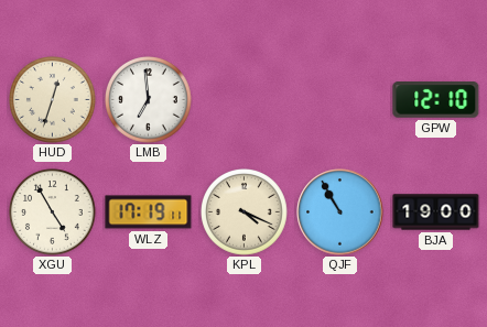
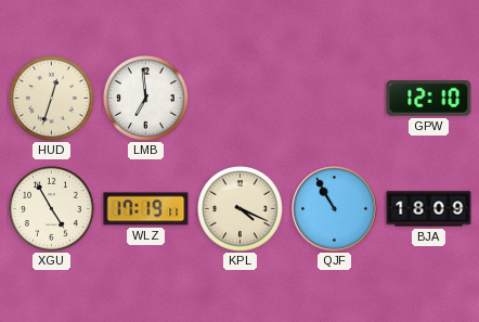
BJA: 19:00 -> 18:09
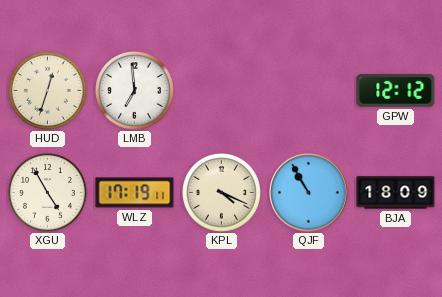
GPW: 12:10 -> 12:12
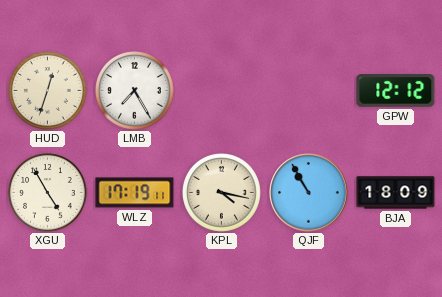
LMB: 6:59 -> 7:25
KPL: 4:19 -> 4:17
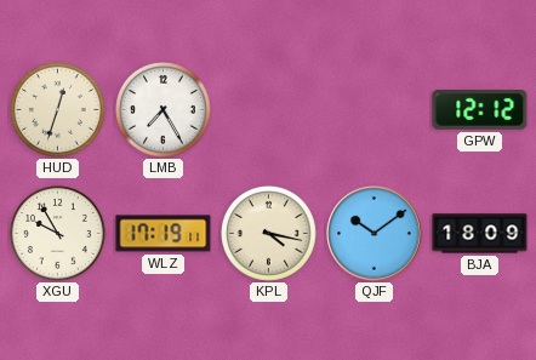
XGU: 4:55 -> 9:55
QJF: 10:55 -> 10:09
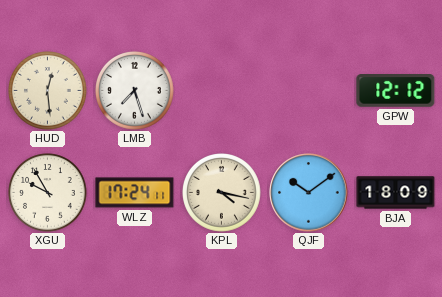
HUD: 12:33 -> 12:29
LMB: 7:25 -> 7:27
WLZ: 17:19 -> 17:24
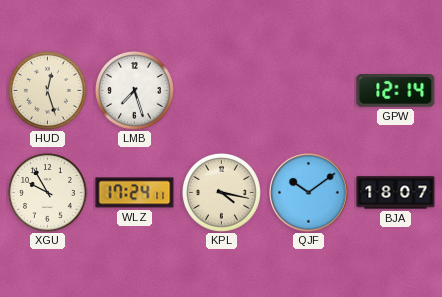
HUD: 12:29 -> 12:27
GPW: 12:12 -> 12:14
BJA: 18:09 -> 18:07
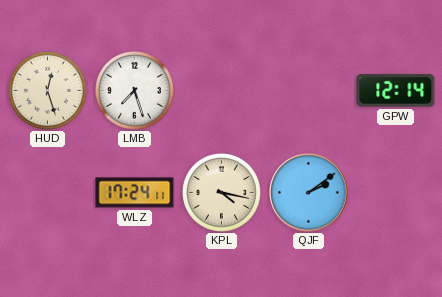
XGU: 9:55 -> none
QJF: 10:09 -> 2:09
BJA: 18:07 -> none
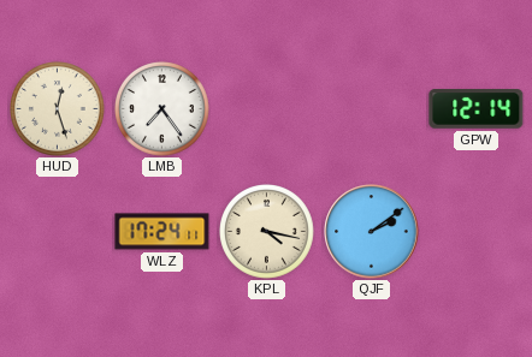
LMB: 7:27 -> 7:24
